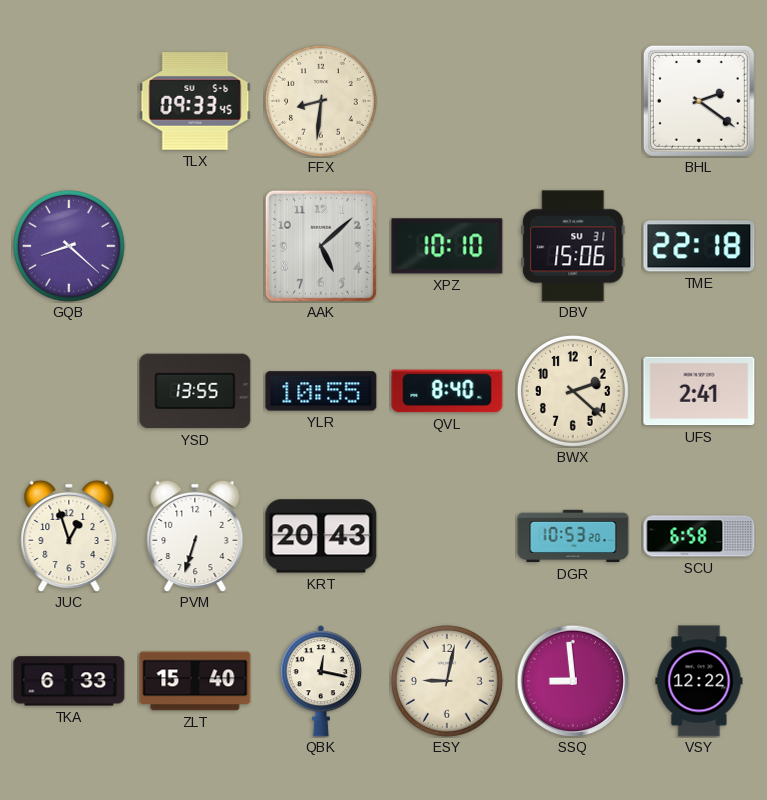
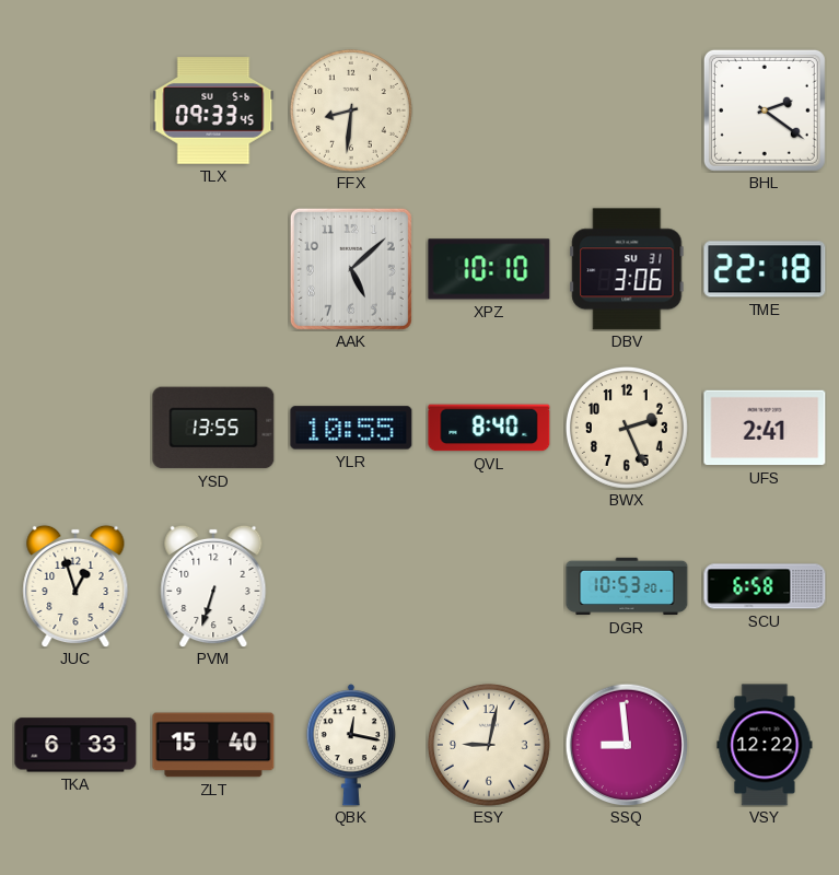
GQB: 8:22 -> none
DBV: 15:06 -> 3:06
BWX: 2:22 -> 2:26
KRT: 20:43 -> none
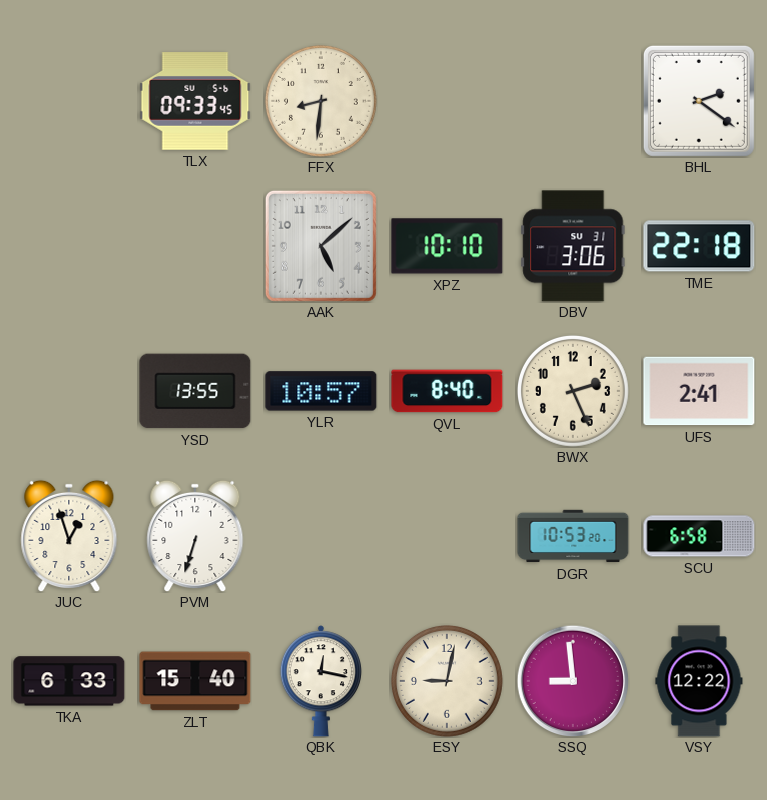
YLR: 10:55 -> 10:57
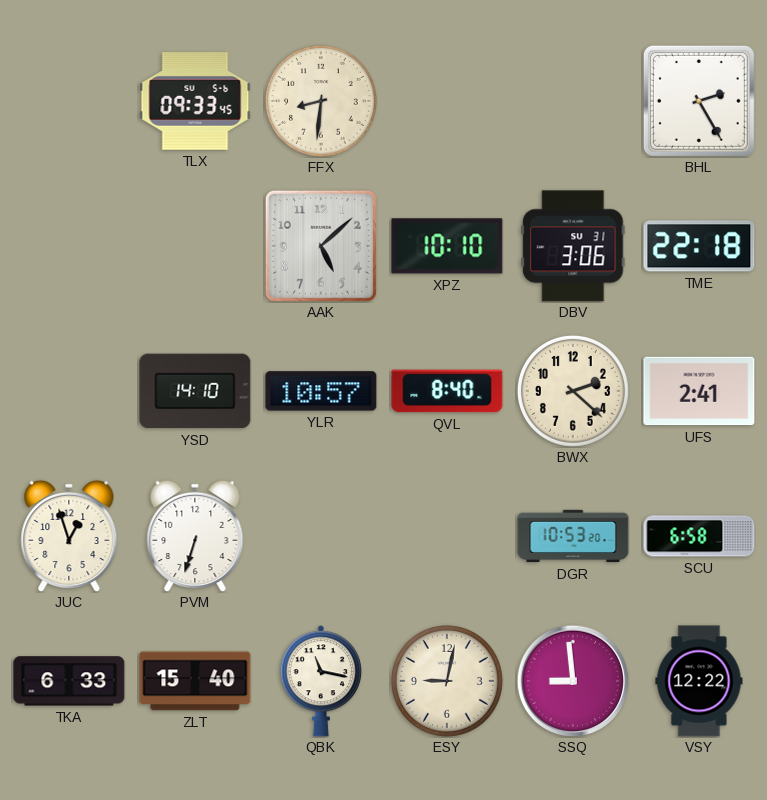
BHL: 2:21 -> 2:25
YSD: 13:55 -> 14:10
BWX: 2:26 -> 2:22
QBK: 12:17 -> 11:17
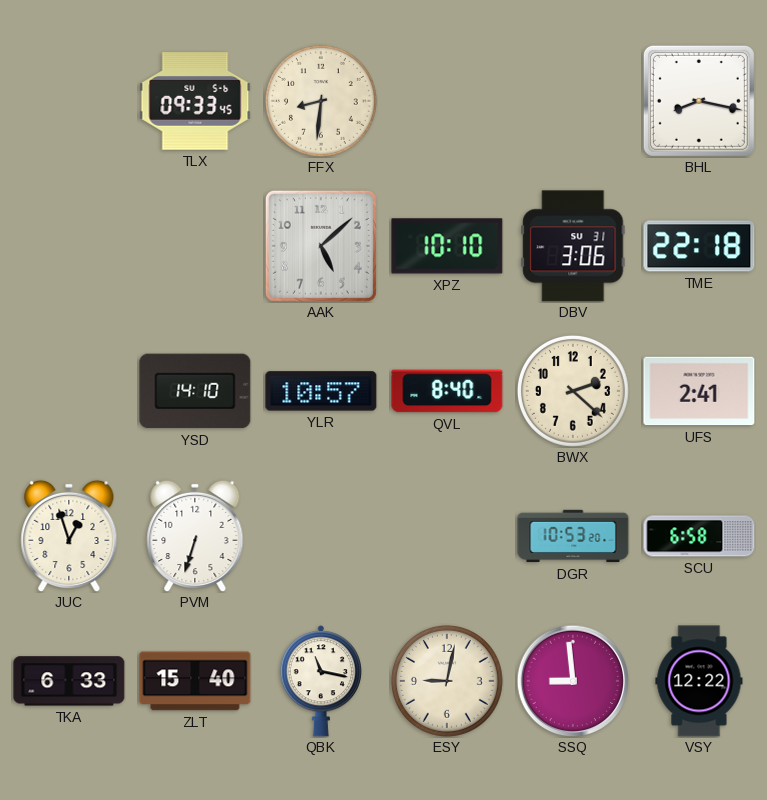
BHL: 2:25 -> 8:17
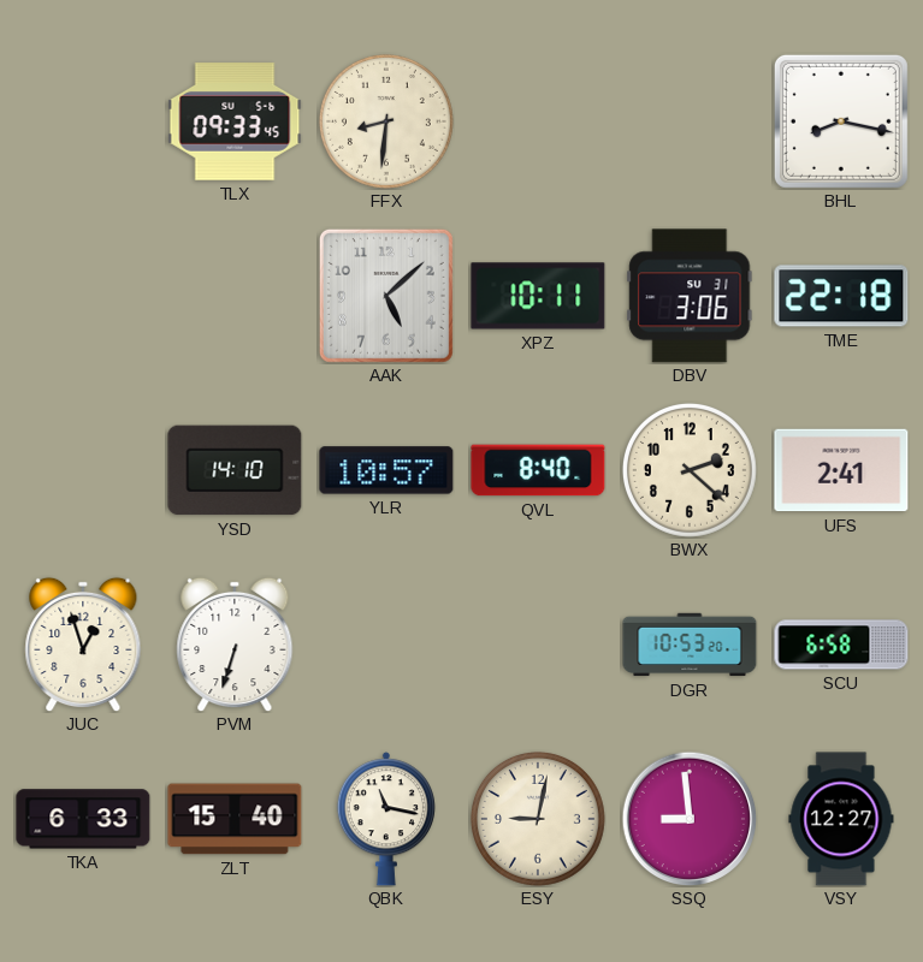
XPZ: 10:10 -> 10:11
VSY: 12:22 -> 12:27
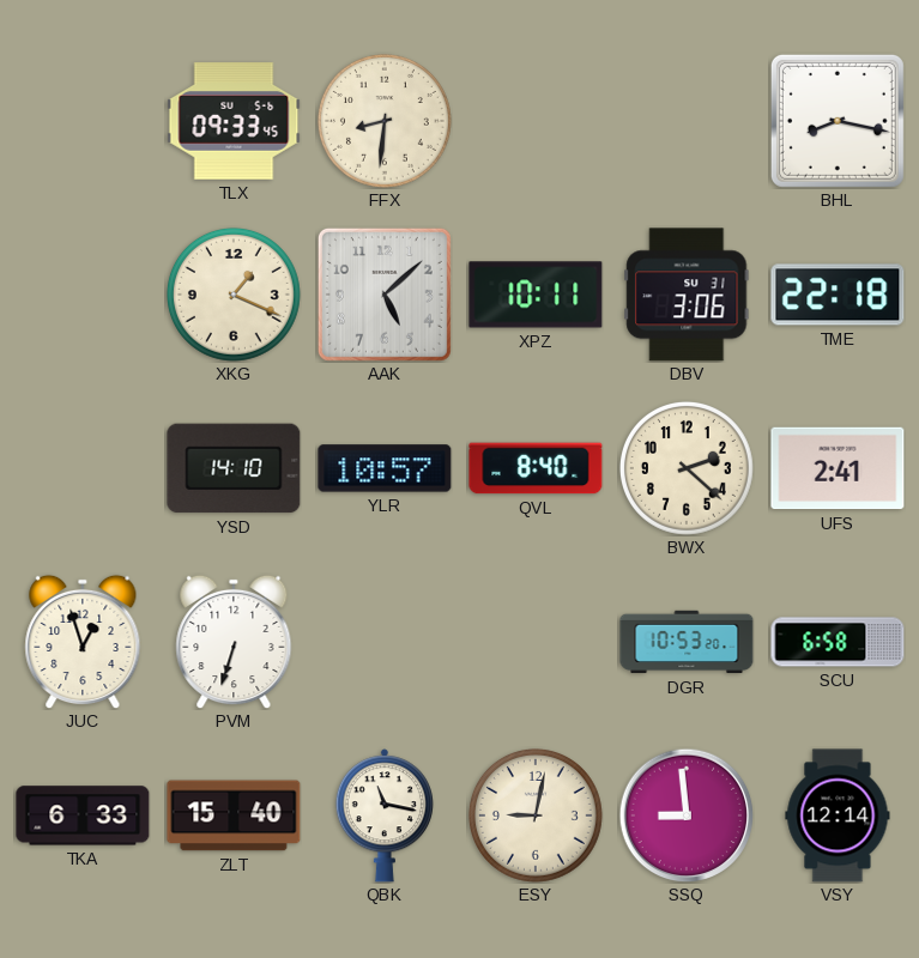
XKG: none -> 1:19
VSY: 12:27 -> 12:14
